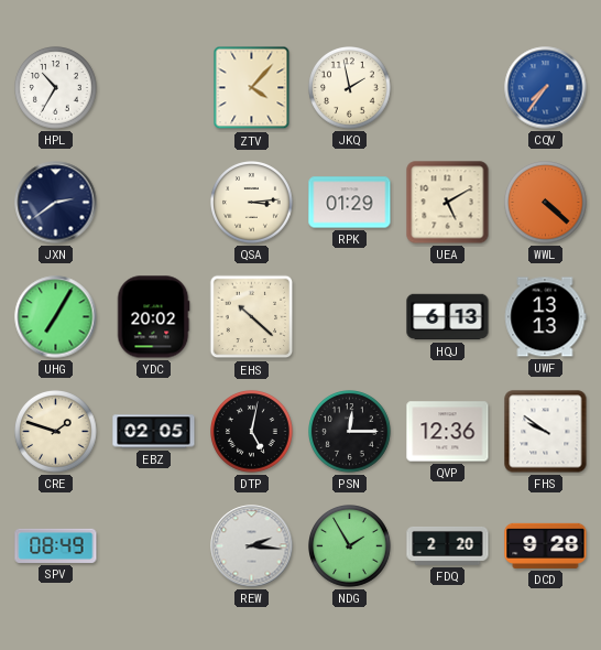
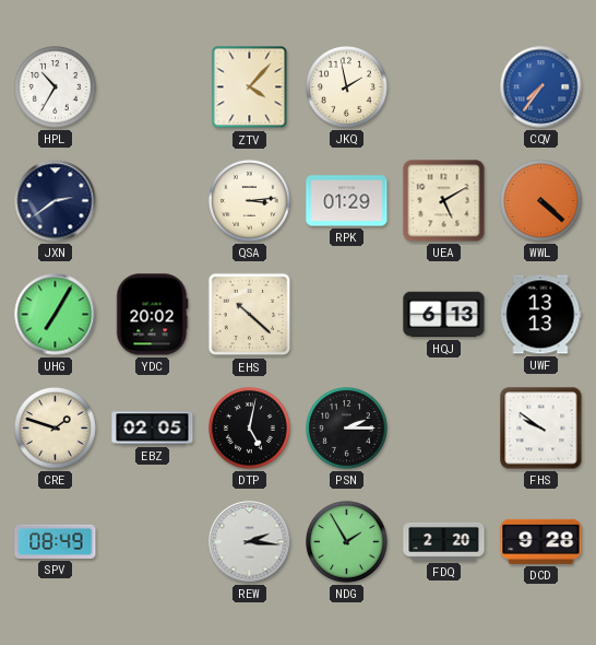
PSN: 12:15 -> 2:15
QVP: 12:36 -> none
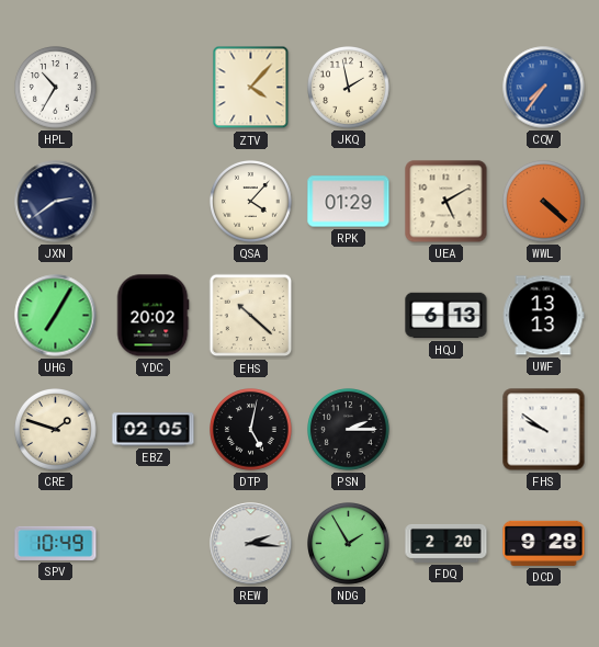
QSA: 3:14 -> 4:07
SPV: 08:49 -> 10:49
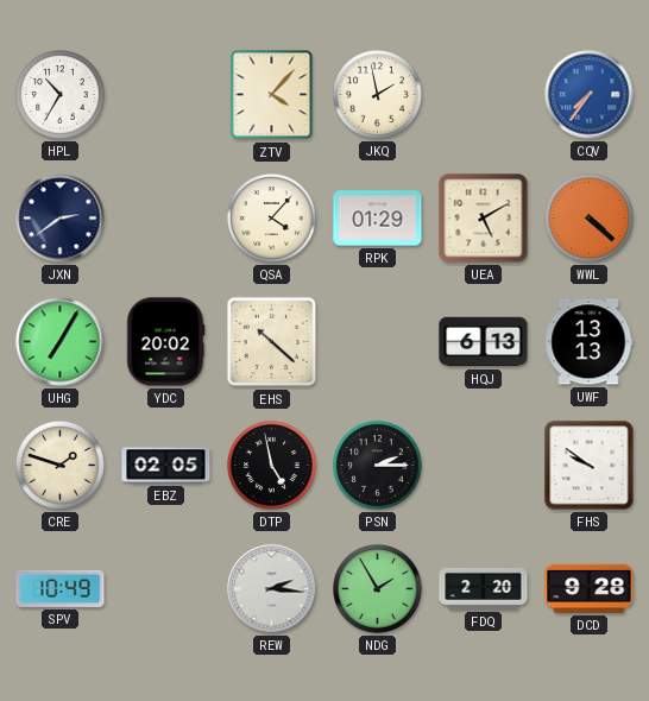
DTP: 5:02 -> 4:58
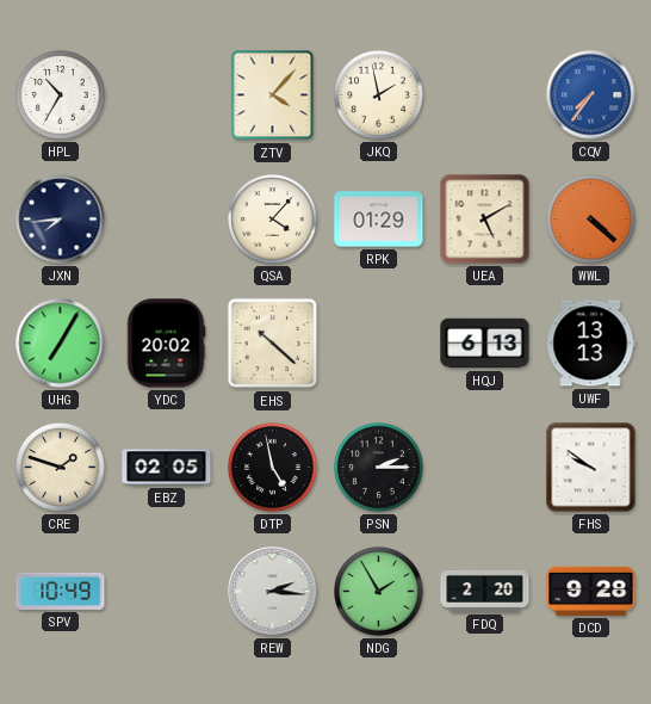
JXN: 2:39 -> 7:44
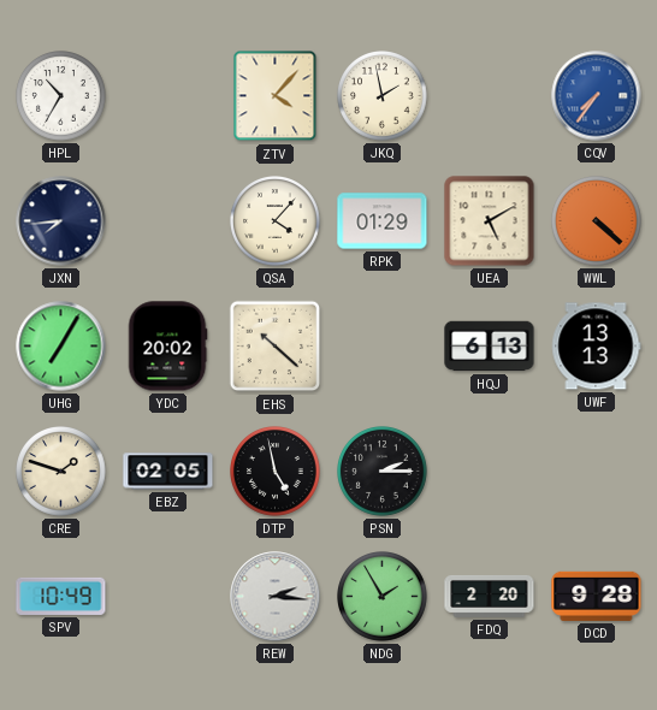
FHS: 9:51 -> none
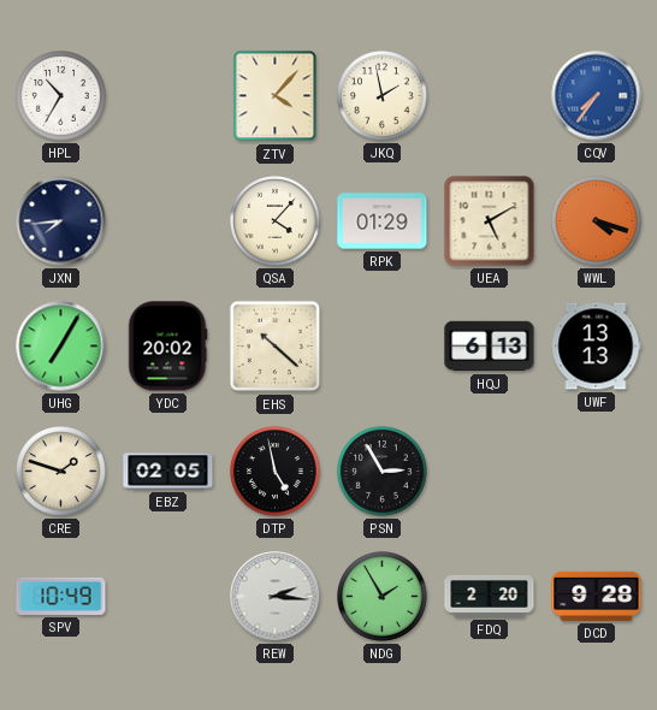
WWL: 4:22 -> 4:18
PSN: 2:15 -> 2:55
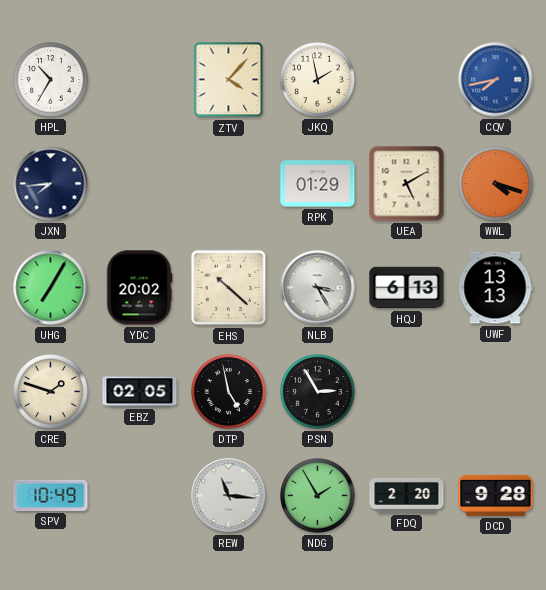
CQV: 7:36 -> 7:43
QSA: 4:07 -> none
NLB: none -> 3:25
REW: 2:16 -> 11:16
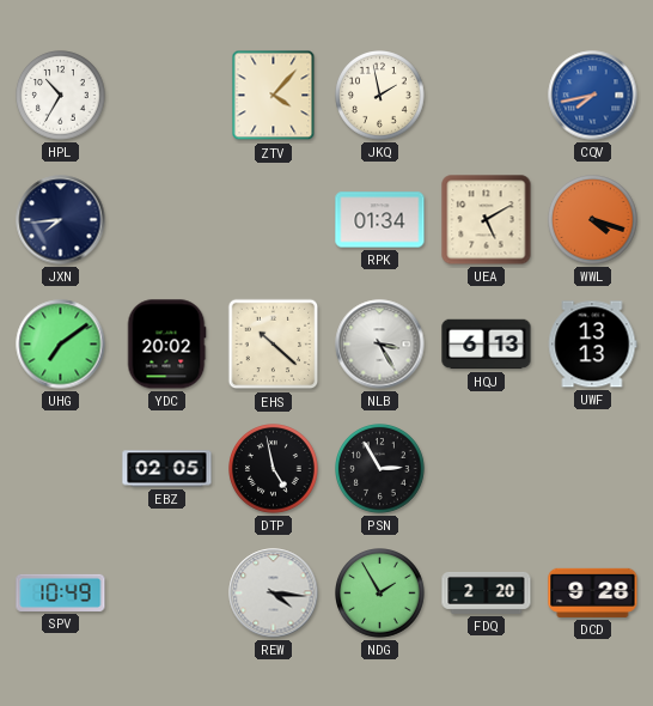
RPK: 01:29 -> 01:34
UHG: 7:05 -> 7:09
CRE: 1:48 -> none
REW: 11:16 -> 4:16
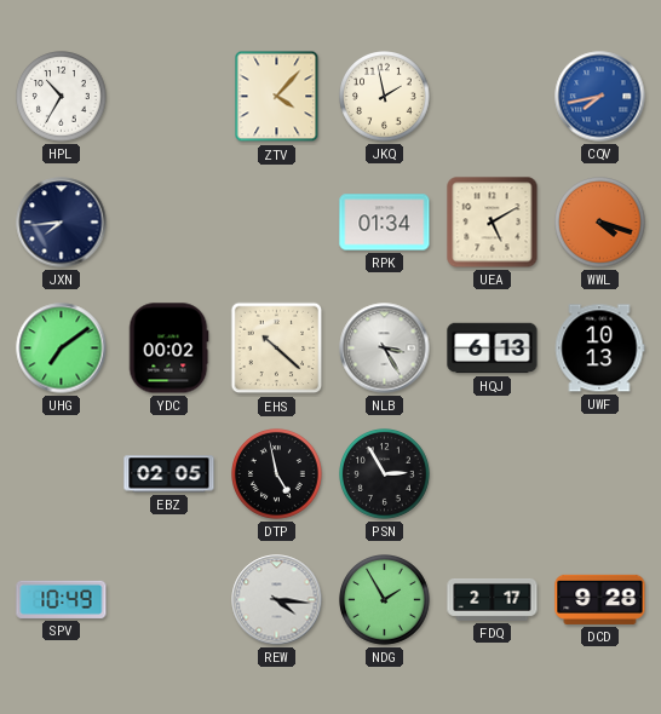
YDC: 20:02 -> 00:02
UWF: 13:13 -> 10:13
FDQ: 2:20 -> 2:17
